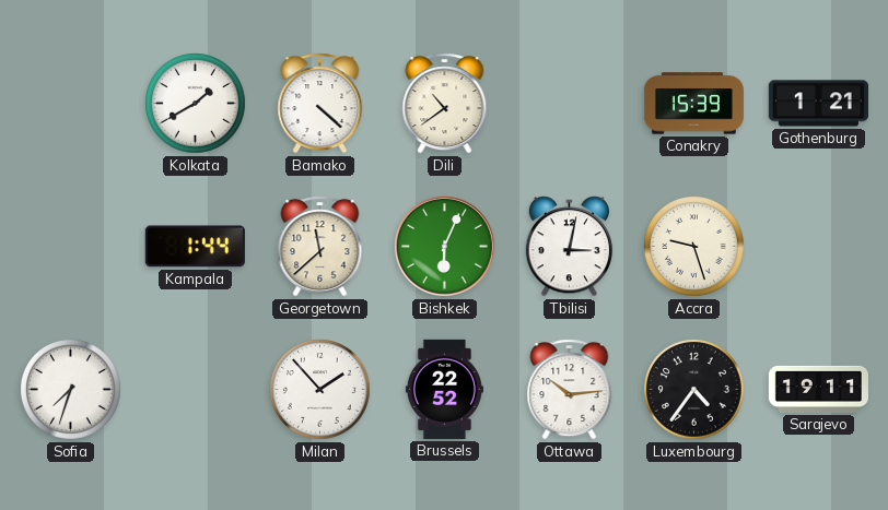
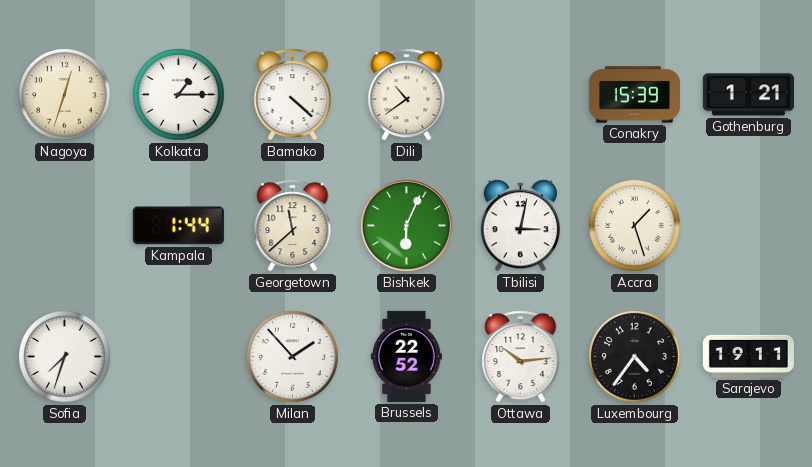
Nagoya: none -> 12:33
Kolkata: 1:40 -> 1:15
Accra: 9:27 -> 1:27
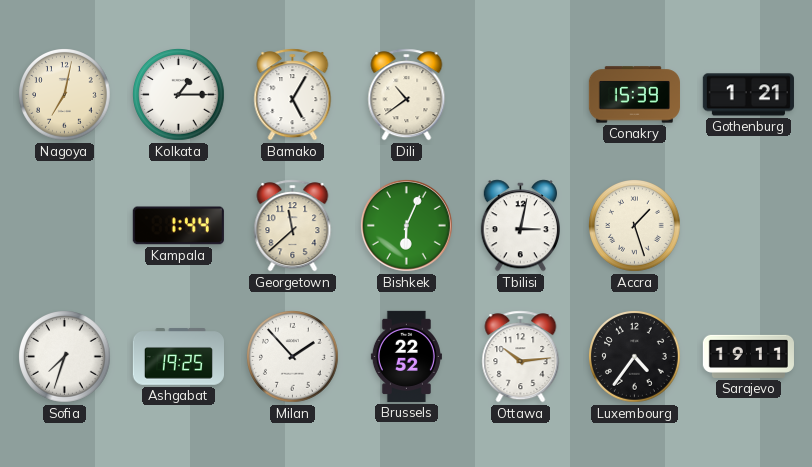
Nagoya: 12:33 -> 7:02
Bamako: 4:22 -> 5:05
Ashgabat: none -> 19:25
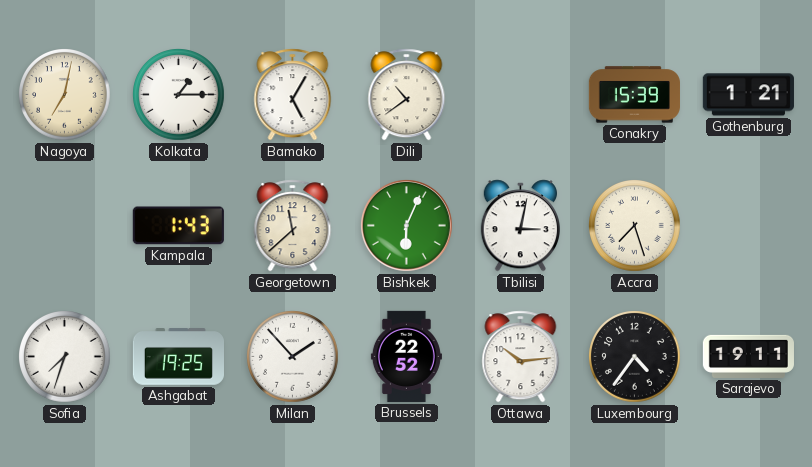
Kampala: 1:44 -> 1:43
Accra: 1:27 -> 7:27
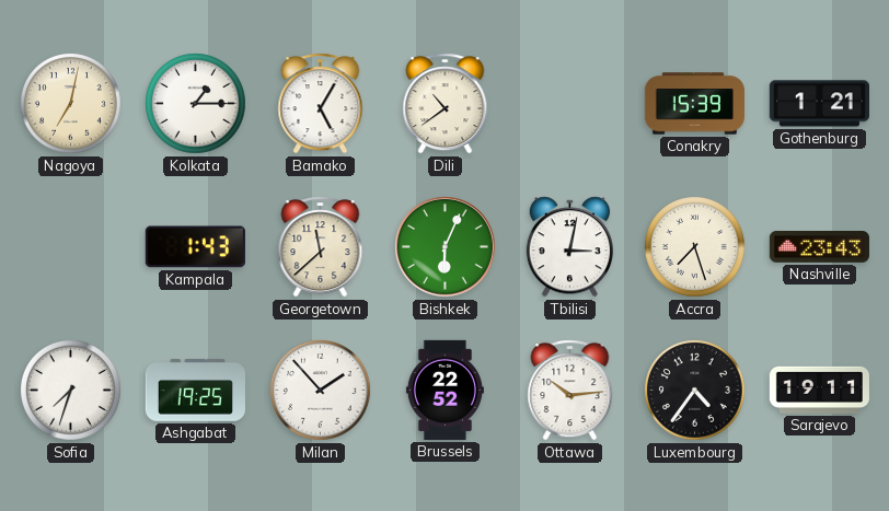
Nashville: none -> 23:43
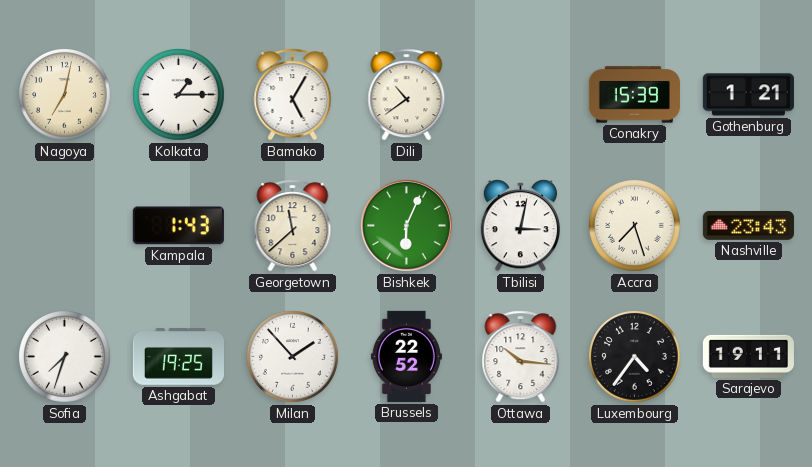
Ottawa: 10:14 -> 10:16
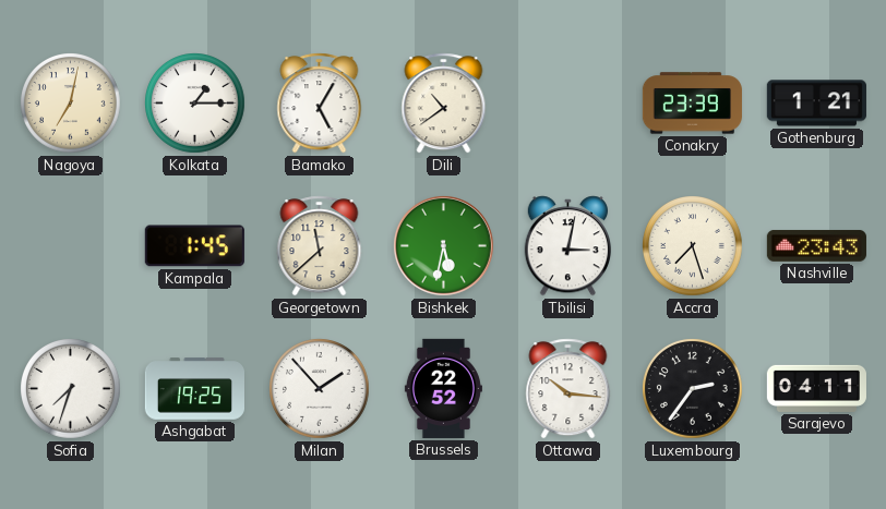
Conakry: 15:39 -> 23:39
Kampala: 1:43 -> 1:45
Bishkek: 6:04 -> 5:32
Luxembourg: 4:36 -> 2:36
Sarajevo: 19:11 -> 04:11
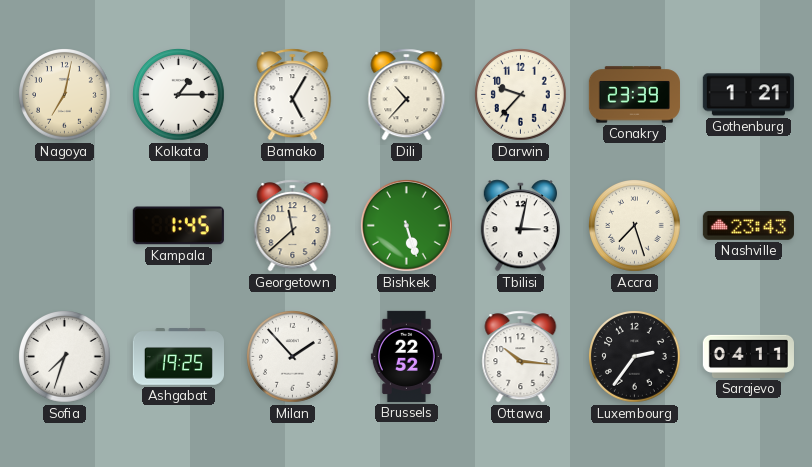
Dili: 10:39 -> 10:37
Darwin: none -> 9:37
Bishkek: 5:32 -> 5:27
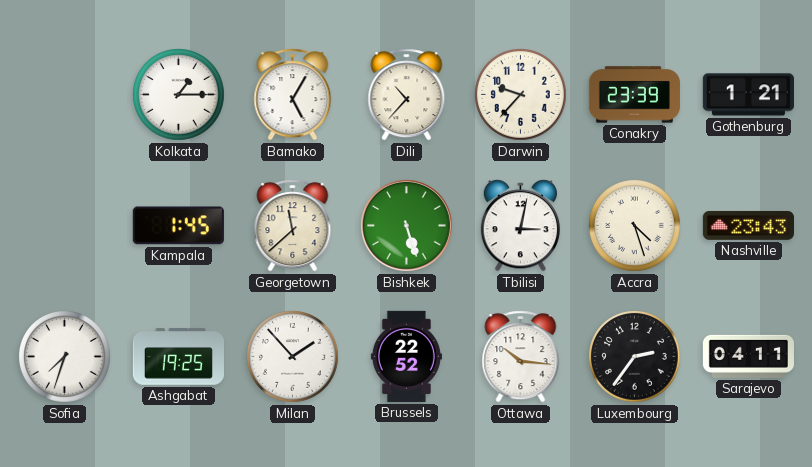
Nagoya: 7:02 -> none
Accra: 7:27 -> 4:27
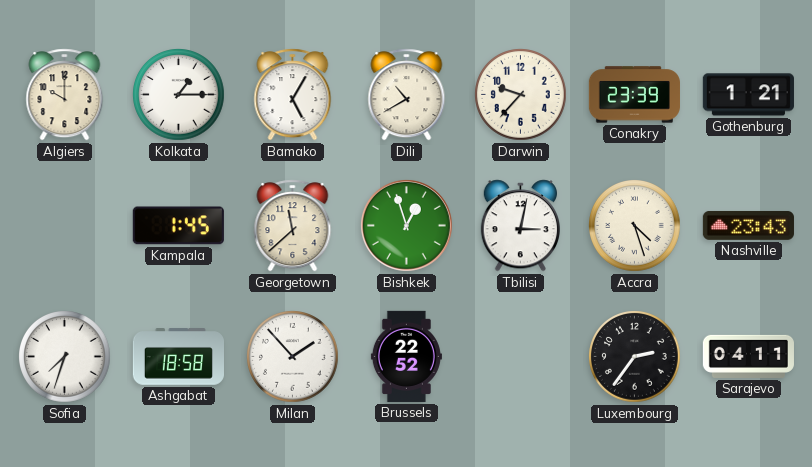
Algiers: none -> 10:00
Dili: 10:37 -> 10:40
Bishkek: 5:27 -> 12:57
Ashgabat: 19:25 -> 18:58
Ottawa: 10:16 -> none
